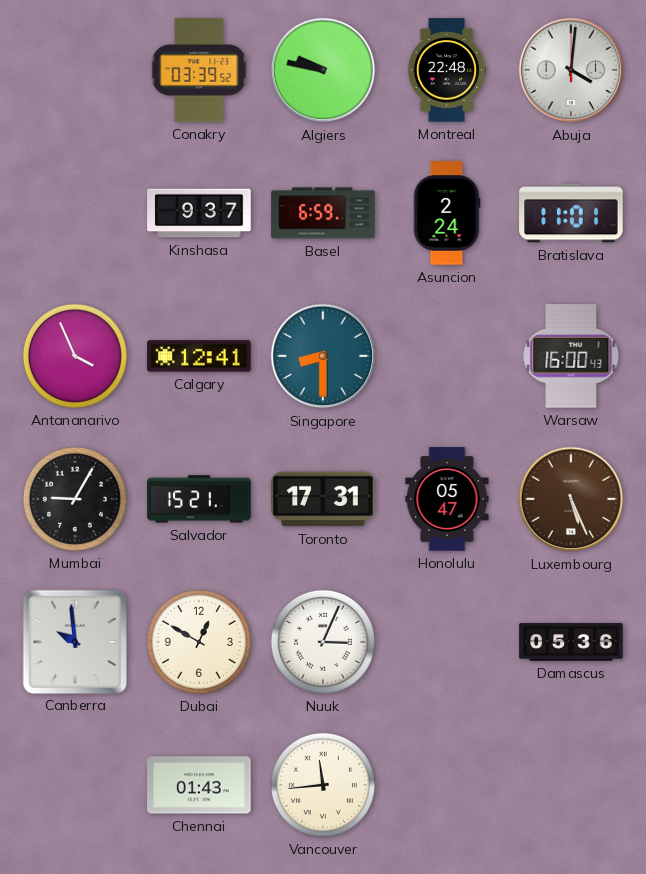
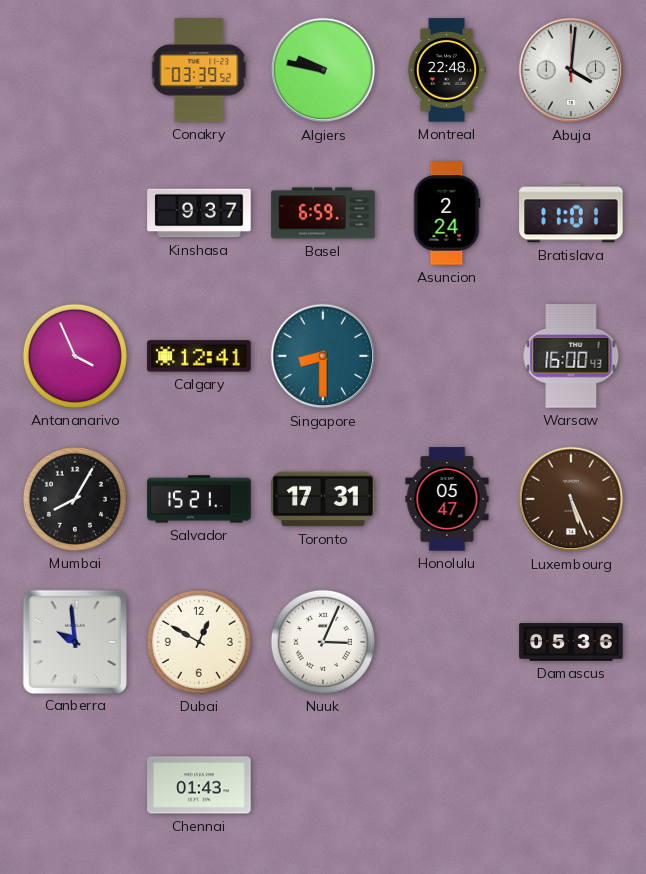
Mumbai: 9:05 -> 8:05
Vancouver: 11:44 -> none
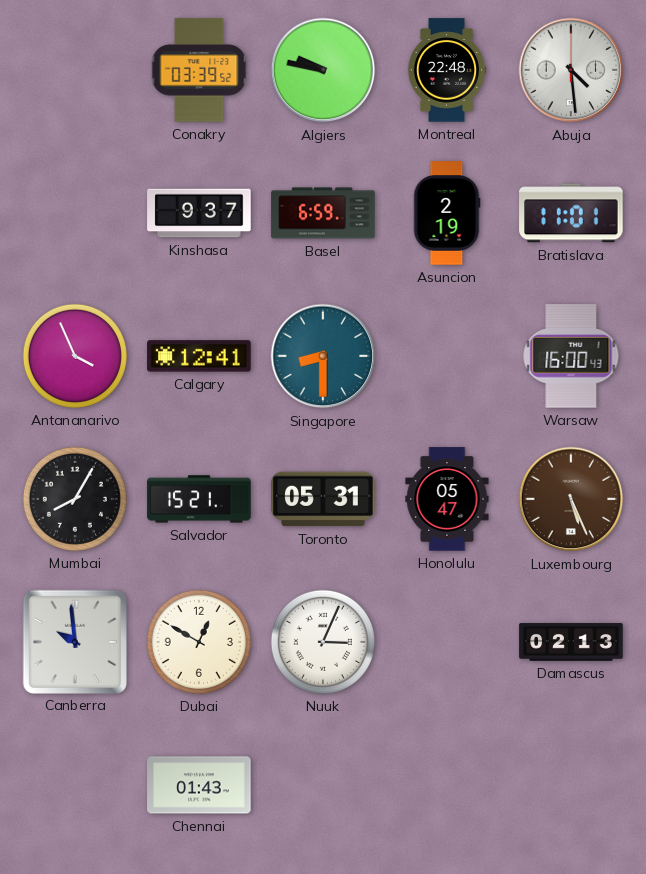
Abuja: 4:01 -> 4:29
Asuncion: 2:24 -> 2:19
Toronto: 17:31 -> 05:31
Damascus: 05:36 -> 02:13
